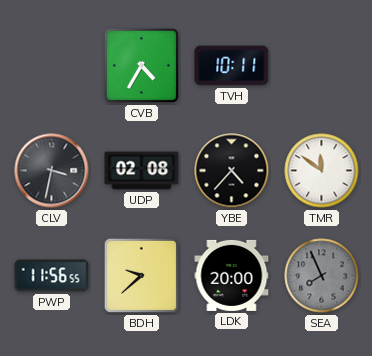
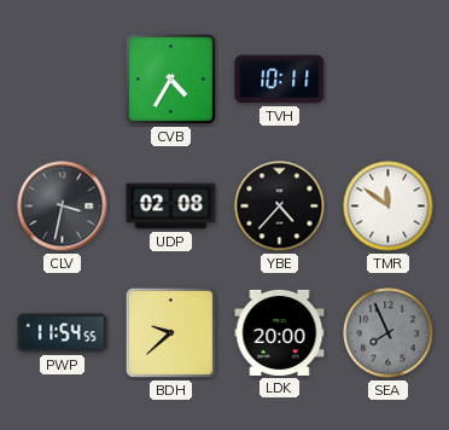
PWP: 11:56 -> 11:54
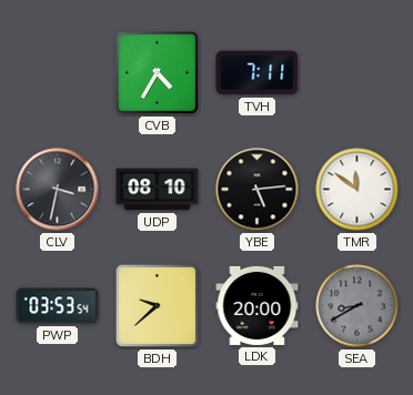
TVH: 10:11 -> 7:11
UDP: 02:08 -> 08:10
YBE: 4:37 -> 5:14
PWP: 11:54 -> 03:53
SEA: 7:56 -> 8:40
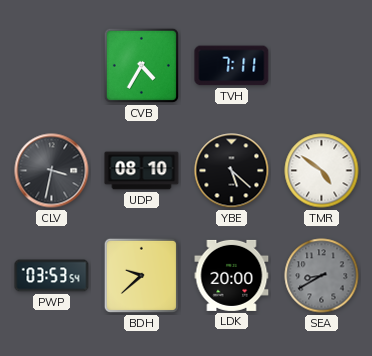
YBE: 5:14 -> 5:22
TMR: 11:51 -> 4:51
